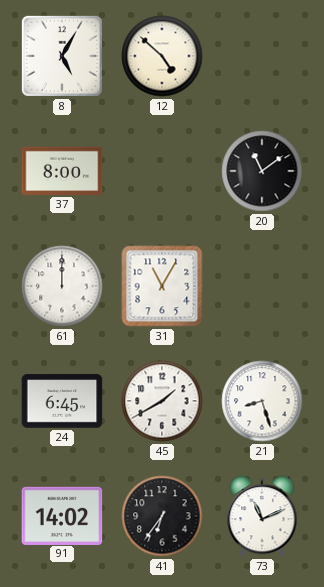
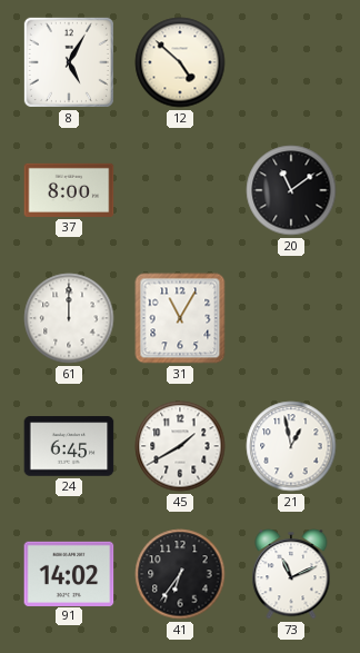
21: 8:27 -> 12:58
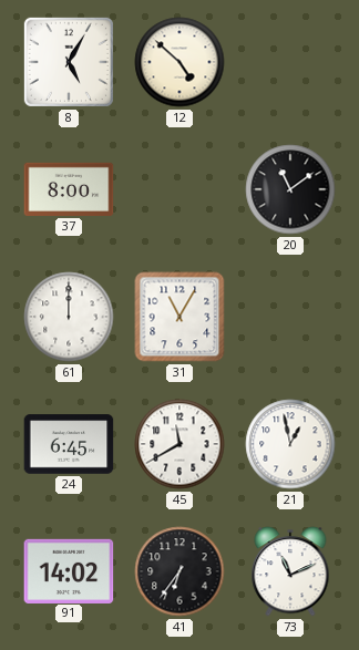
45: 1:40 -> 11:40
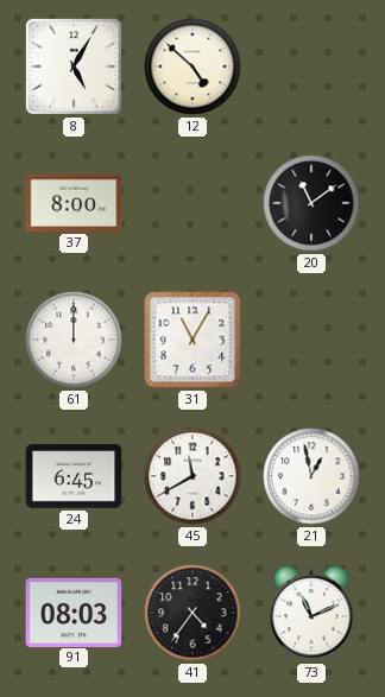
91: 14:02 -> 08:03
41: 6:36 -> 4:36
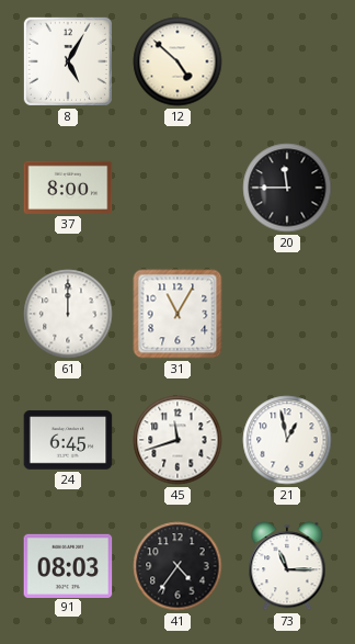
20: 11:09 -> 11:45
45: 11:40 -> 11:42
73: 11:11 -> 11:15
